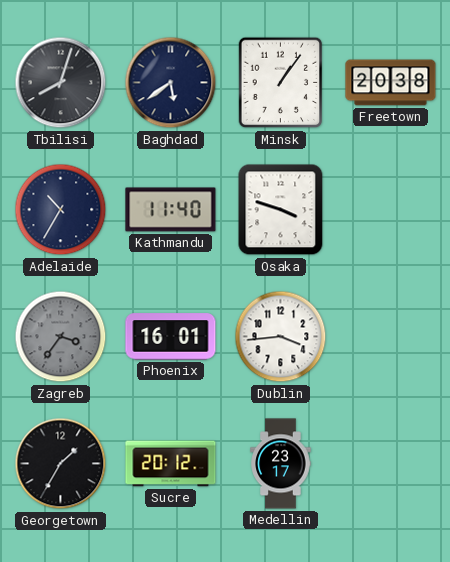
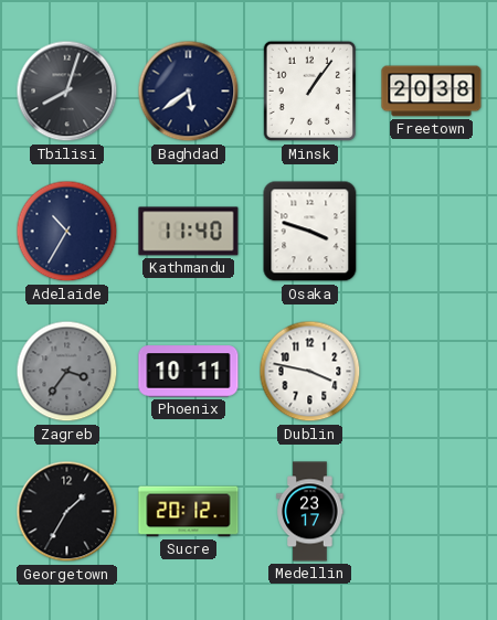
Phoenix: 16:01 -> 10:11
Dublin: 3:44 -> 3:47
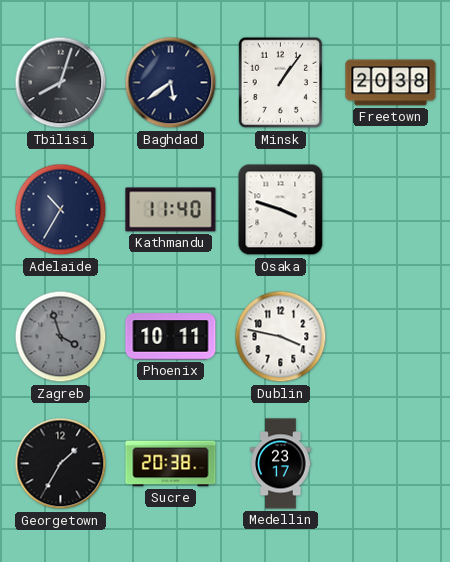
Zagreb: 3:36 -> 3:57
Sucre: 20:12 -> 20:38
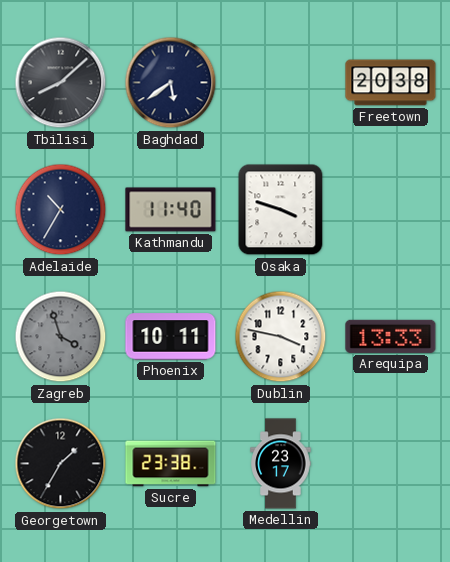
Tbilisi: 8:03 -> 8:08
Minsk: 1:06 -> none
Arequipa: none -> 13:33
Sucre: 20:38 -> 23:38
